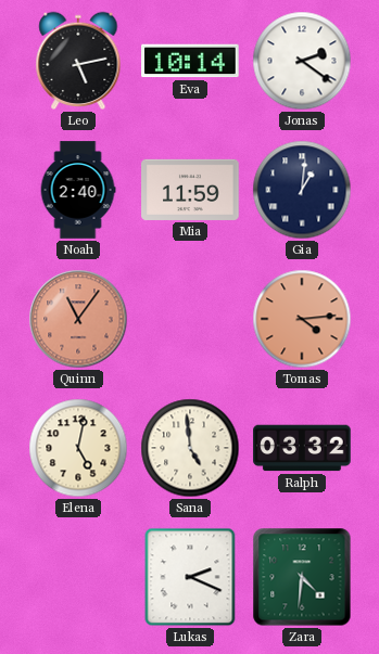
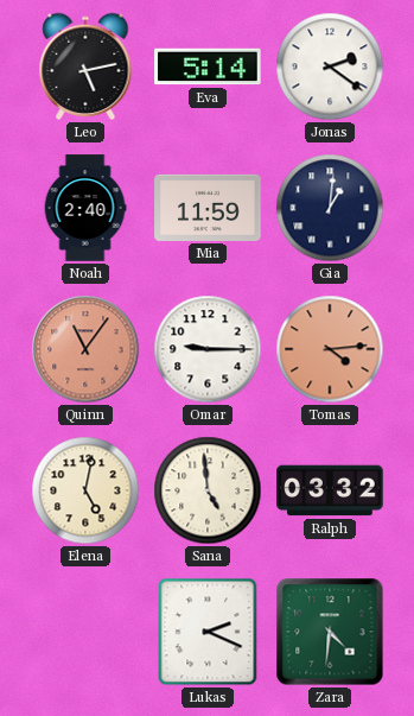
Eva: 10:14 -> 5:14
Omar: none -> 9:15
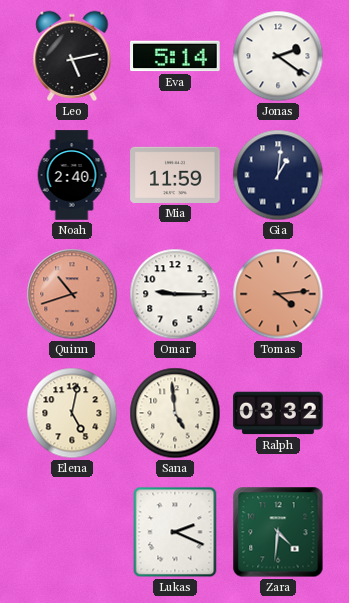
Quinn: 11:06 -> 10:42
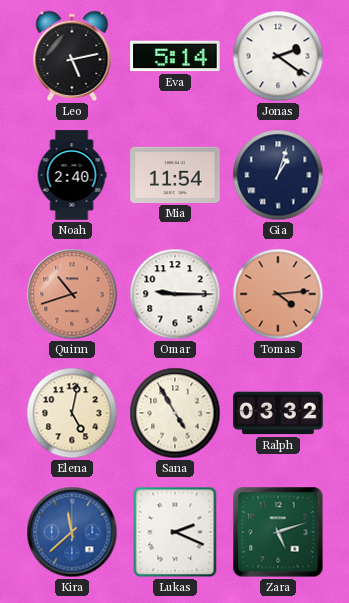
Mia: 11:59 -> 11:54
Gia: 1:01 -> 1:03
Sana: 4:59 -> 4:55
Kira: none -> 11:38
Zara: 4:31 -> 5:12
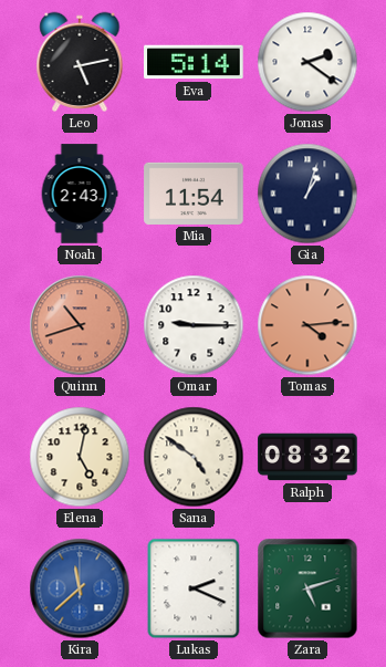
Noah: 2:40 -> 2:43
Sana: 4:55 -> 4:51
Ralph: 03:32 -> 08:32
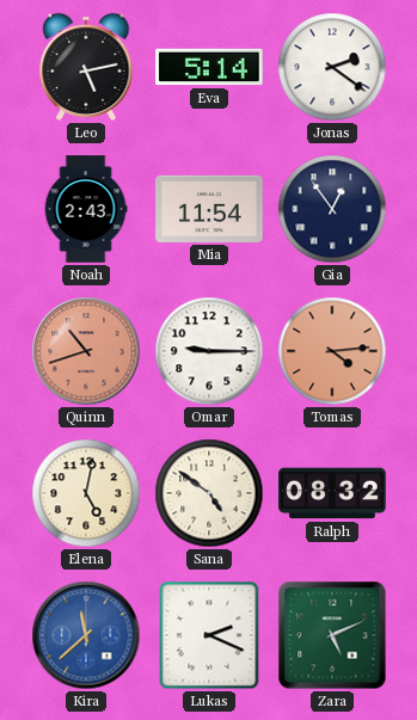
Gia: 1:03 -> 12:54
Zara: 5:12 -> 5:11
